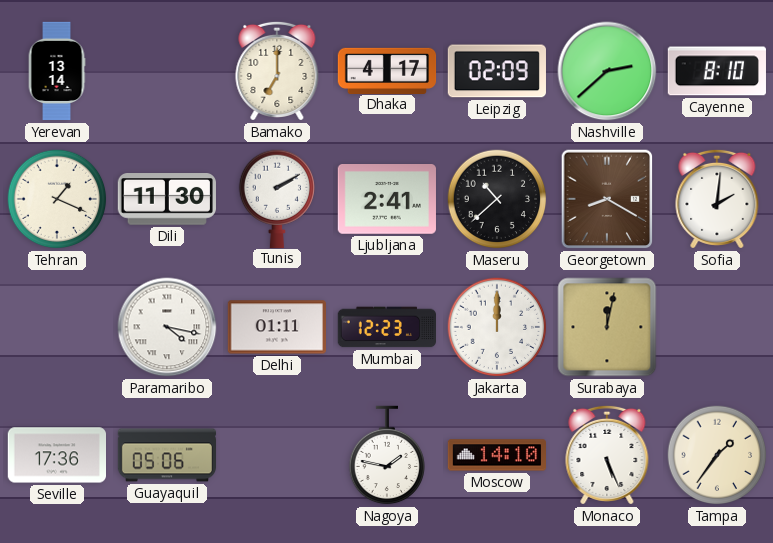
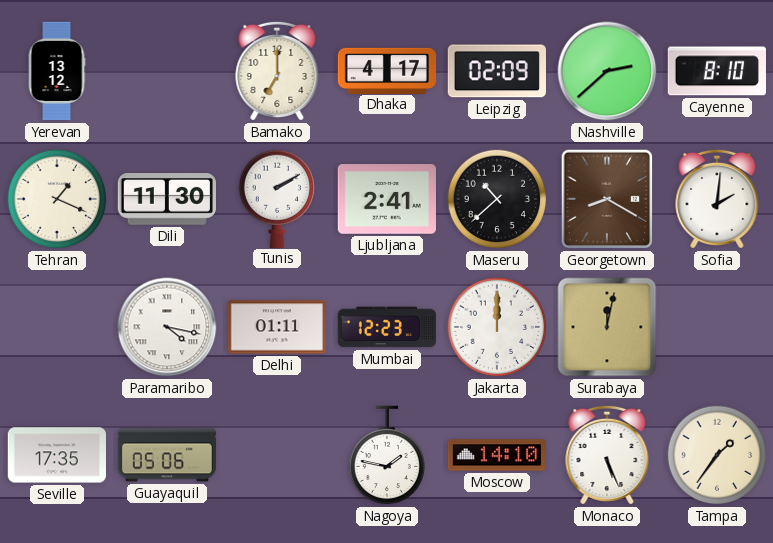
Yerevan: 13:14 -> 13:12
Seville: 17:36 -> 17:35
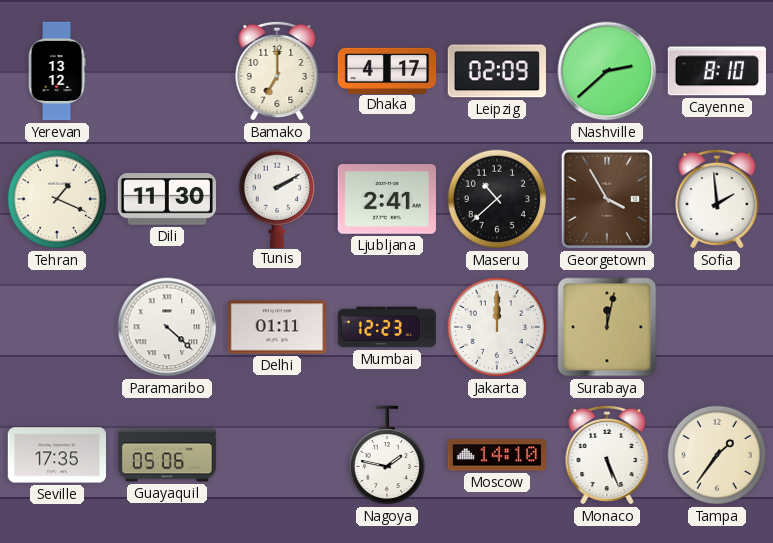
Georgetown: 8:20 -> 3:55
Sofia: 2:01 -> 1:59
Paramaribo: 4:17 -> 4:22
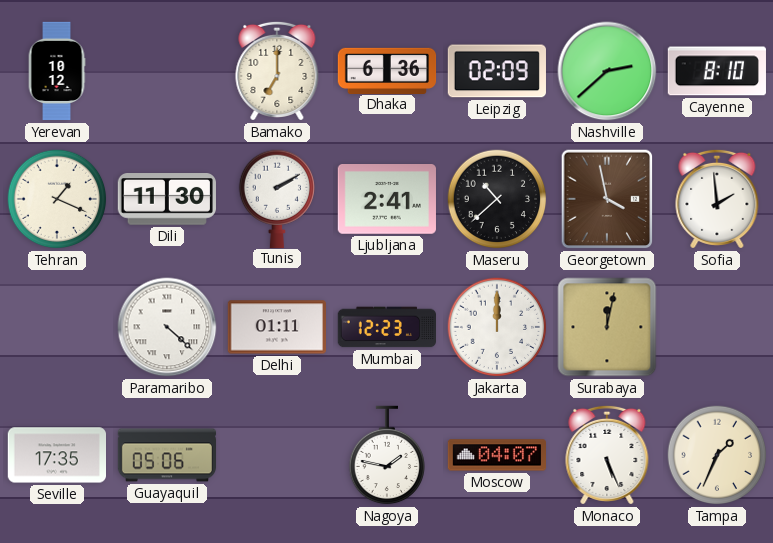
Yerevan: 13:12 -> 10:12
Dhaka: 4:17 -> 6:36
Georgetown: 3:55 -> 3:58
Moscow: 14:10 -> 04:07
Tampa: 1:36 -> 1:34
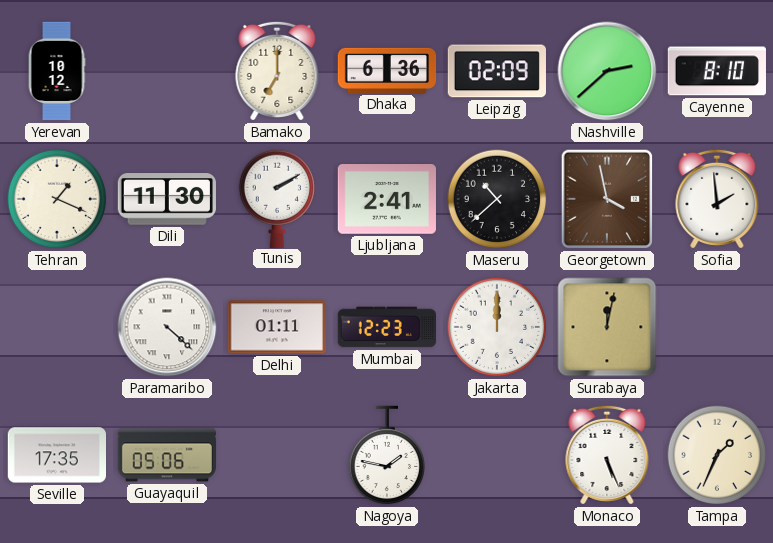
Moscow: 04:07 -> none
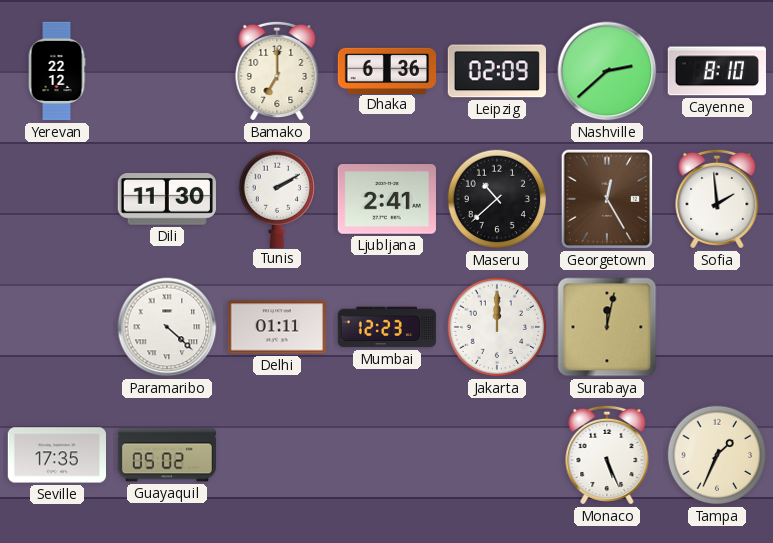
Yerevan: 10:12 -> 22:12
Tehran: 1:19 -> none
Georgetown: 3:58 -> 12:25
Guayaquil: 05:06 -> 05:02
Nagoya: 1:47 -> none
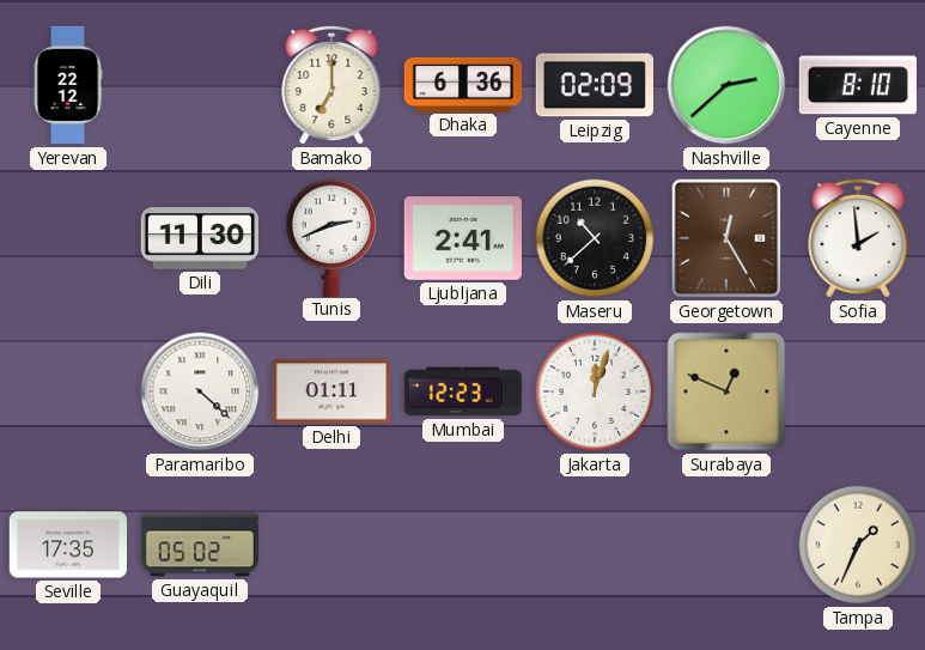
Tunis: 2:10 -> 2:41
Jakarta: 12:00 -> 12:03
Surabaya: 12:02 -> 12:49
Monaco: 5:26 -> none
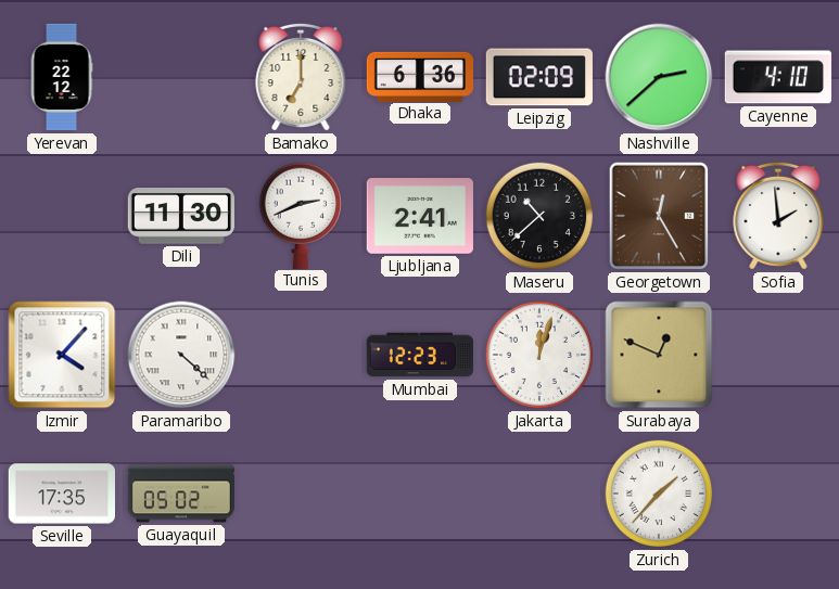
Cayenne: 8:10 -> 4:10
Izmir: none -> 4:07
Delhi: 01:11 -> none
Zurich: none -> 1:37
Tampa: 1:34 -> none
